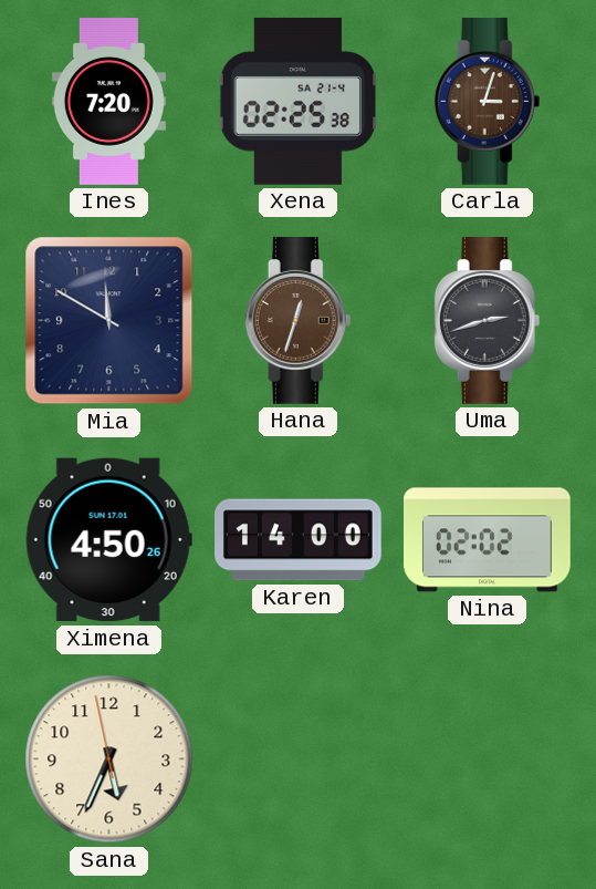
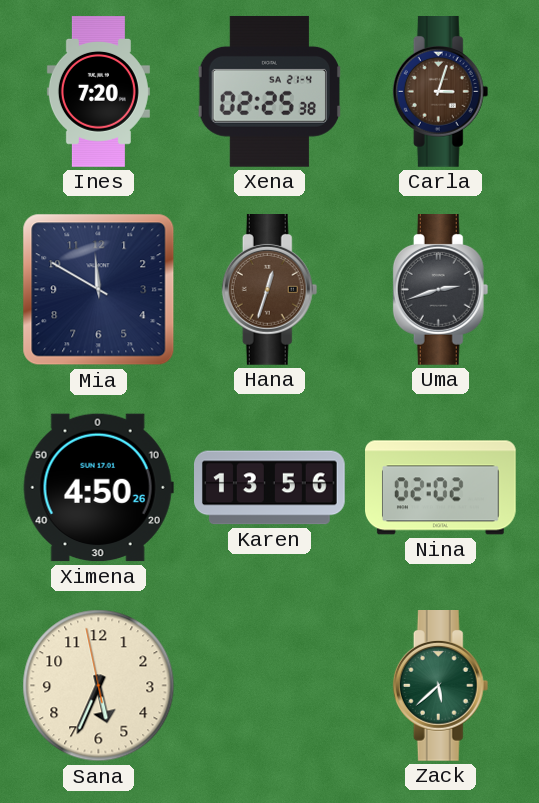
Karen: 14:00 -> 13:56
Zack: none -> 5:38
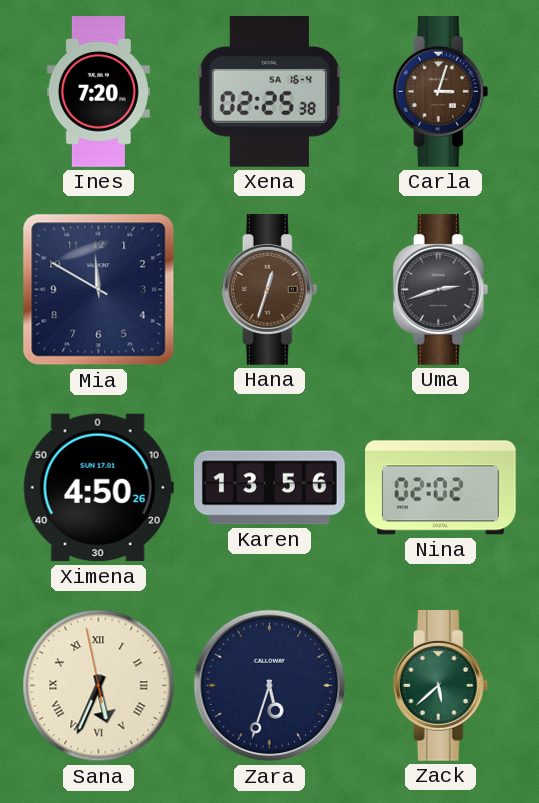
Xena date: SA 21-4 -> SA 16-4
Sana numerals: Arabic -> Roman
Zara: none -> 5:33
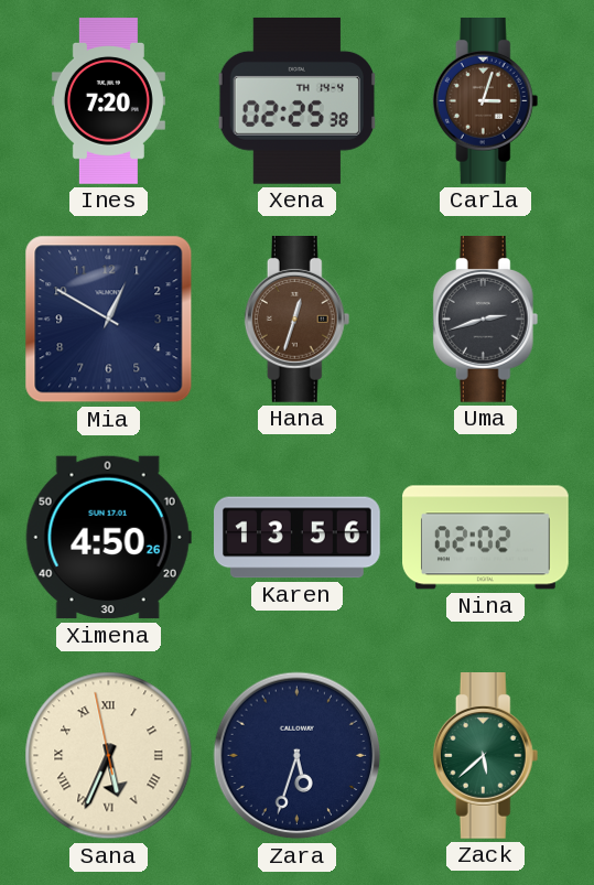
Xena date: SA 16-4 -> TH 14-4
Mia: 11:50 -> 12:50
